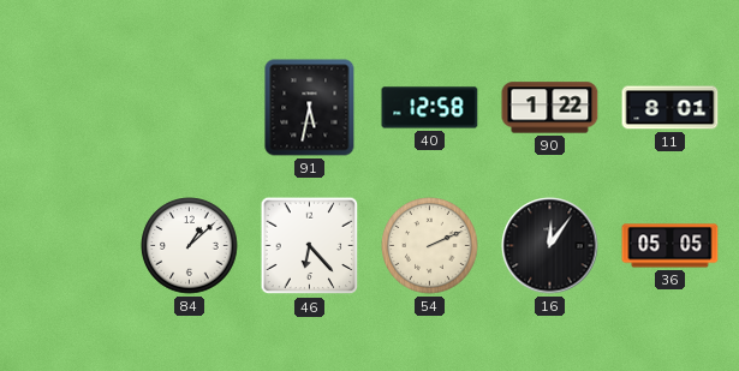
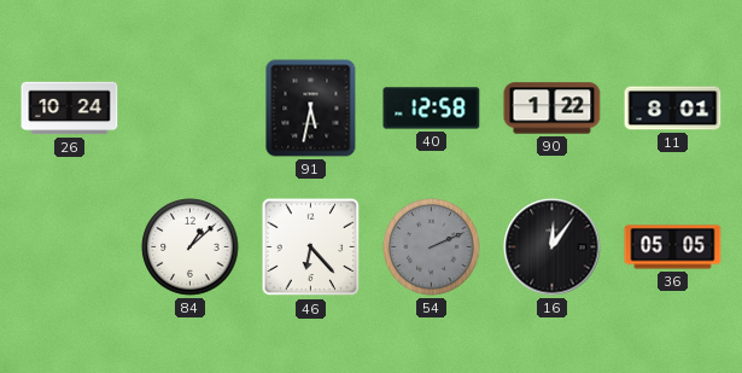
26: none -> 10:24
54 dial: cream -> grey
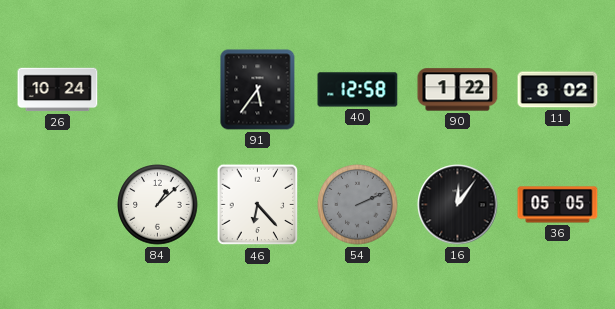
91: 5:32 -> 5:36
11: 8:01 -> 8:02
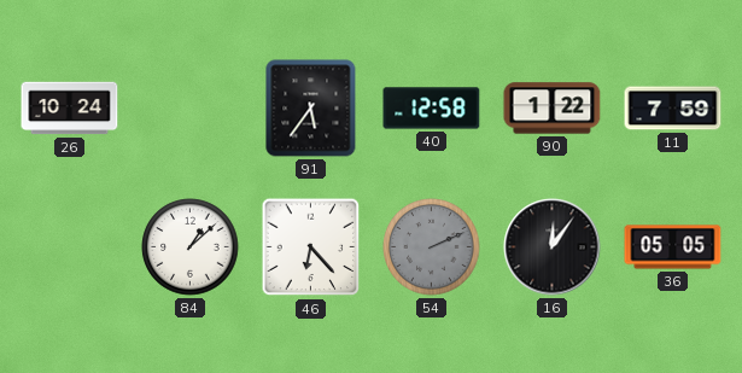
11: 8:02 -> 7:59
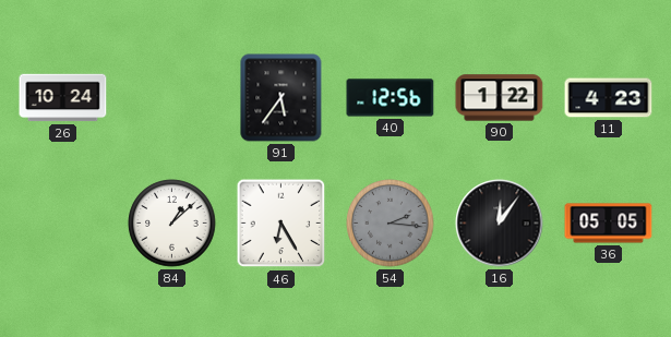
40: 12:58 -> 12:56
11: 7:59 -> 4:23
46: 6:23 -> 6:25
54: 2:11 -> 2:16
